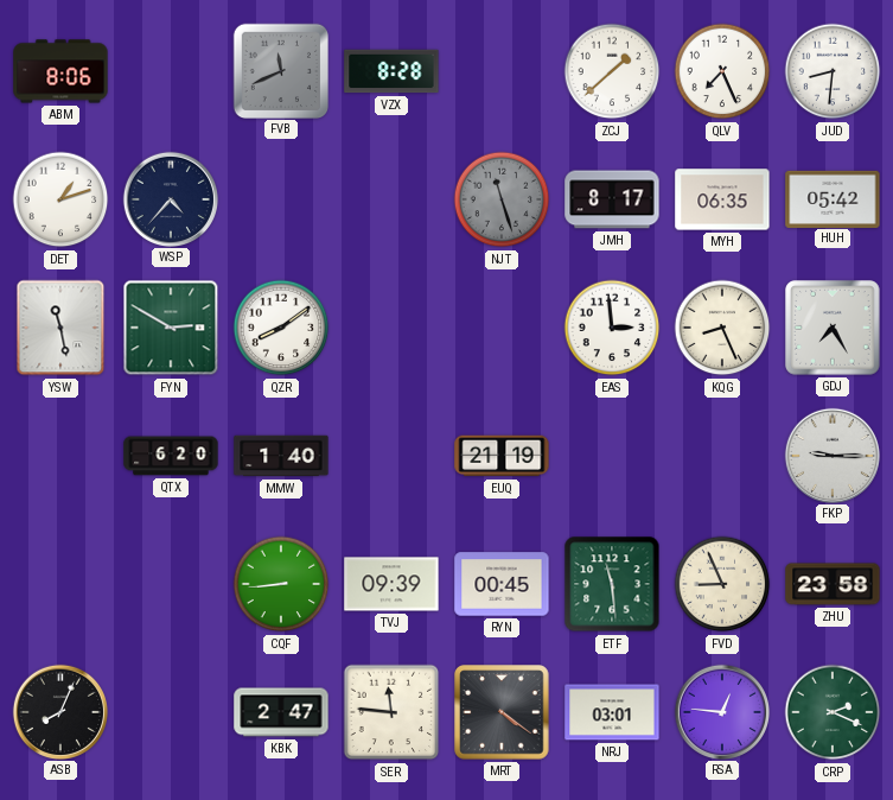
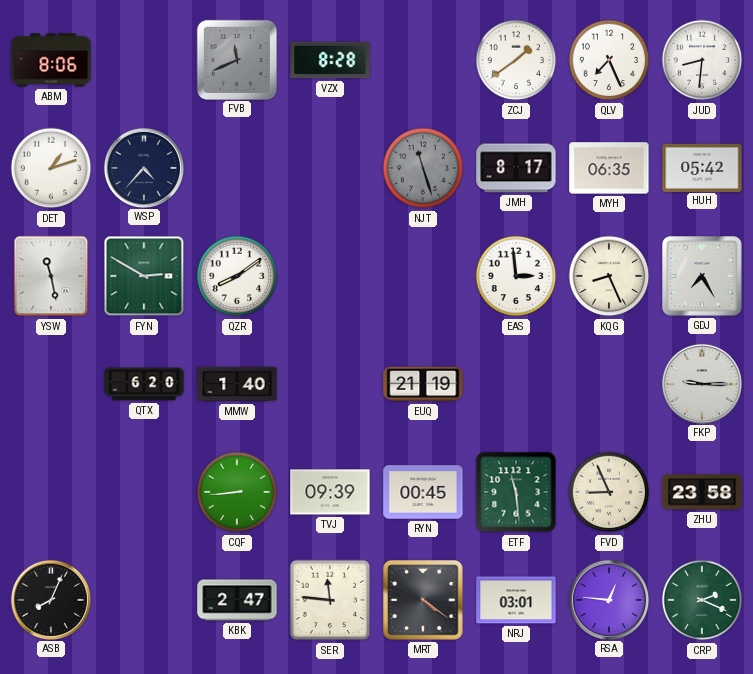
ZCJ: 1:38 -> 1:39
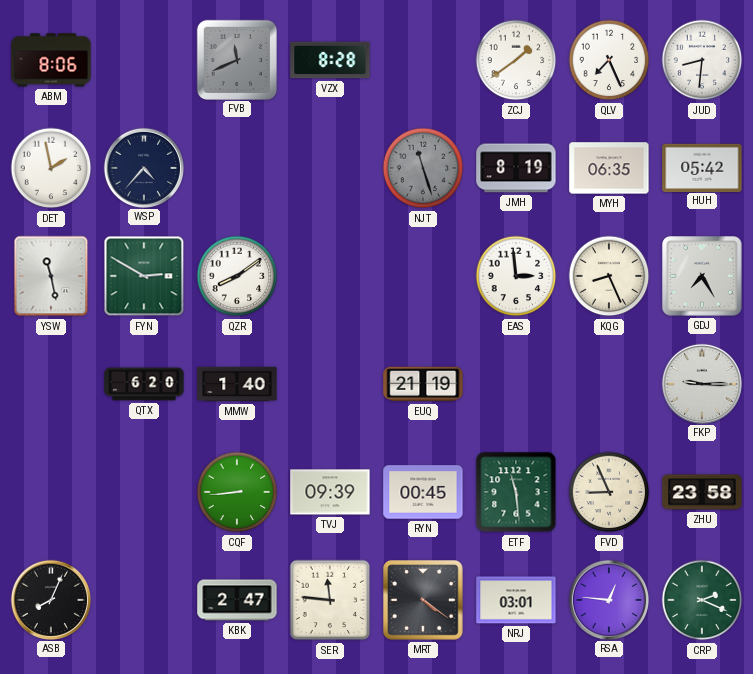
DET: 1:12 -> 1:58
JMH: 8:17 -> 8:19
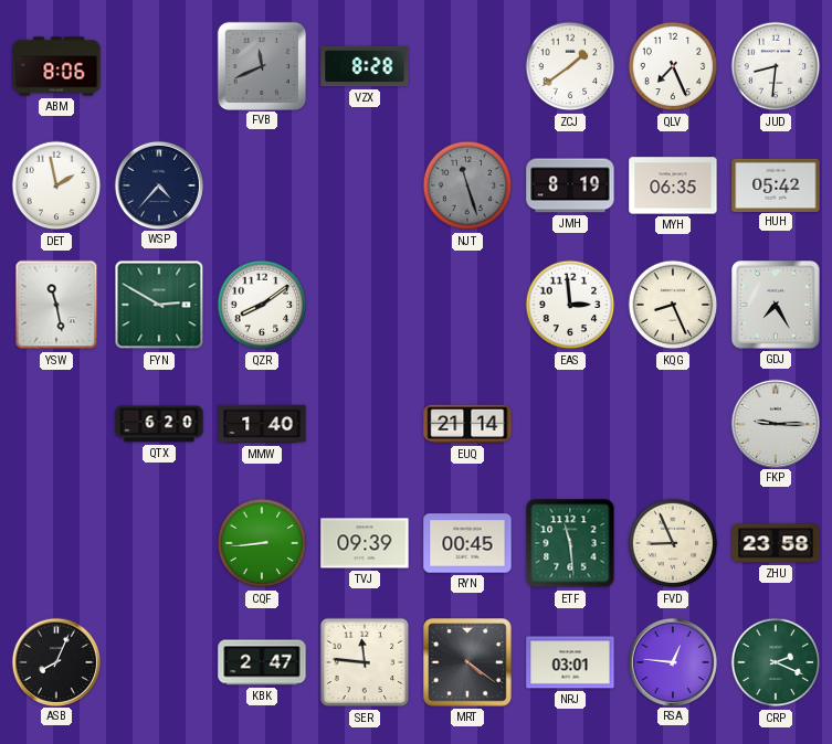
EUQ: 21:19 -> 21:14
